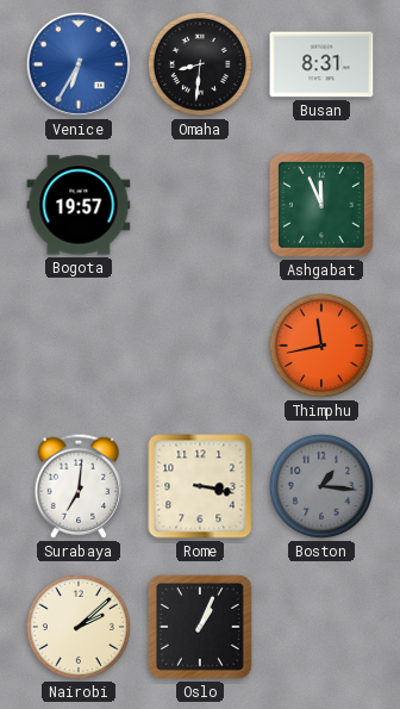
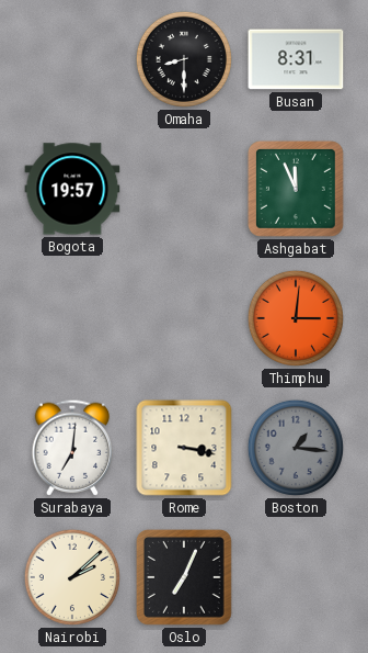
Venice: 6:35 -> none
Omaha: 8:31 -> 8:30
Thimphu: 11:43 -> 3:01
Oslo: 1:04 -> 7:04
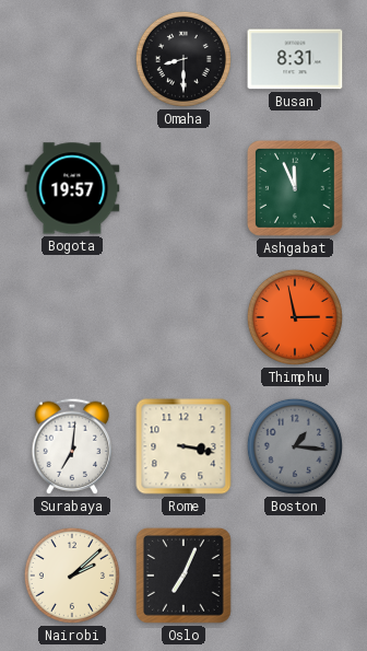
Thimphu: 3:01 -> 2:58
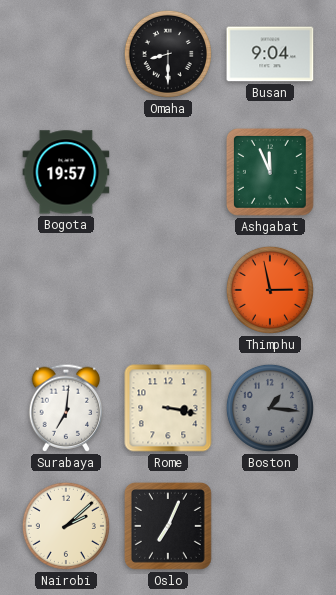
Busan: 8:31 -> 9:04
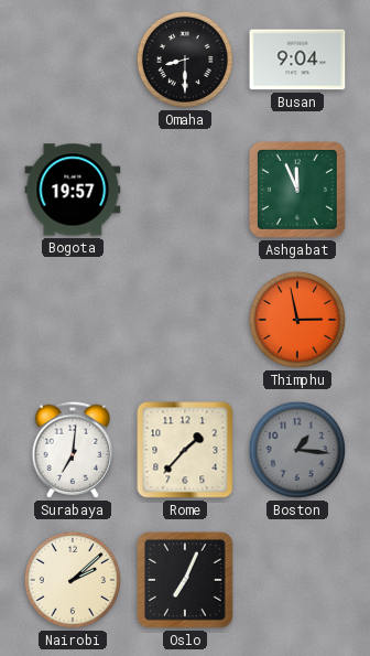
Rome: 3:17 -> 1:37
